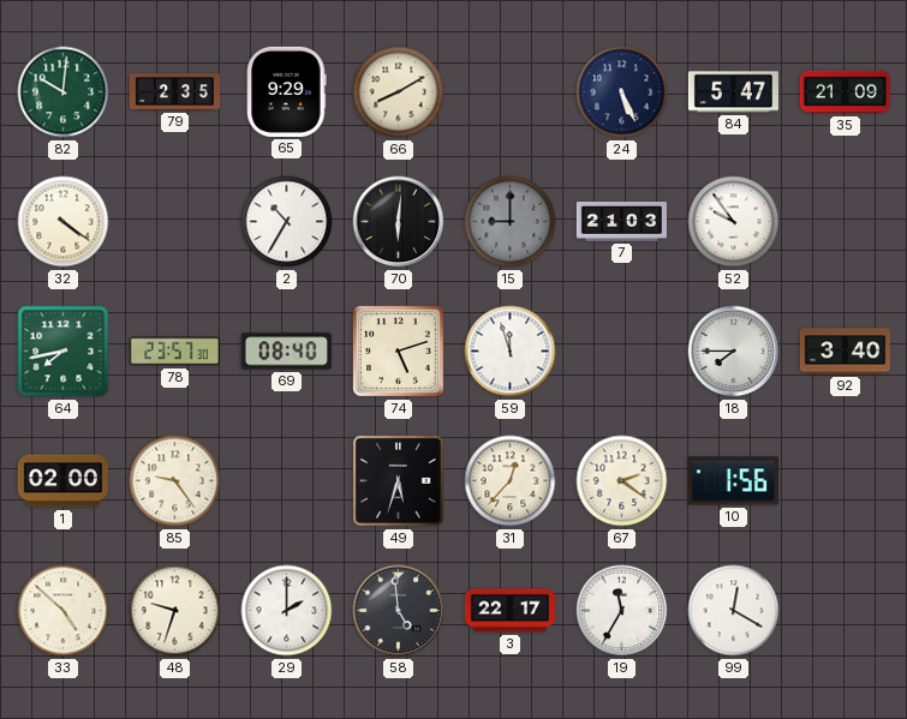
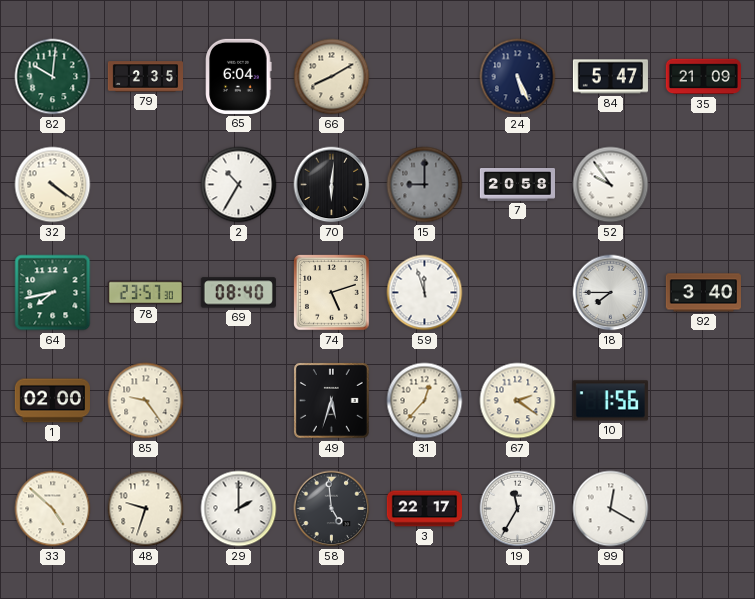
65: 9:29 -> 6:04
7: 21:03 -> 20:58
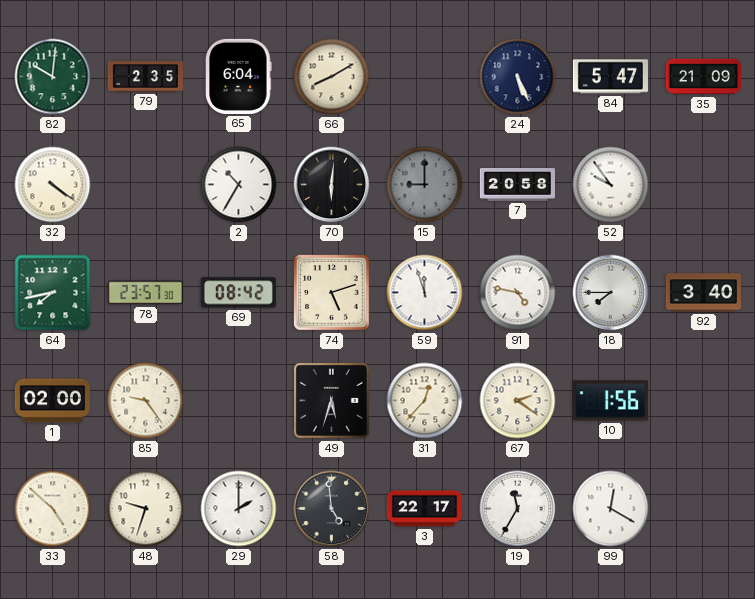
69: 08:40 -> 08:42
91: none -> 4:47
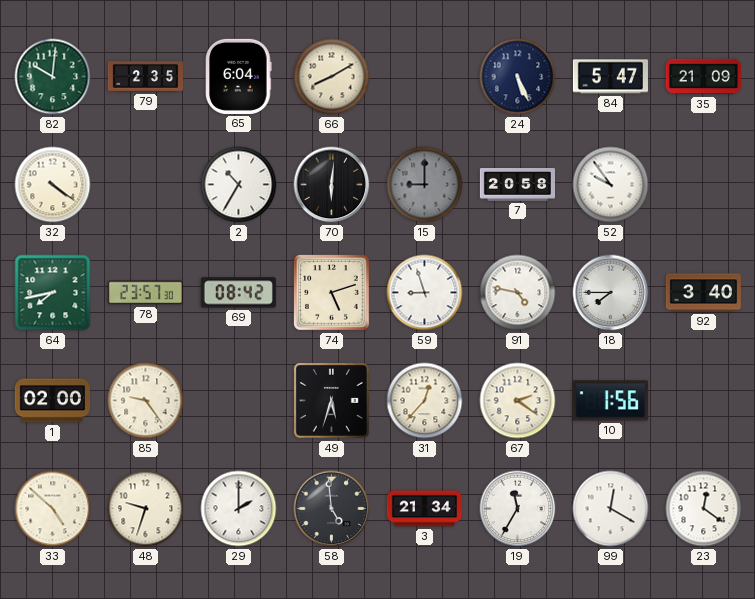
59: 11:57 -> 8:57
3: 22:17 -> 21:34
23: none -> 12:21
